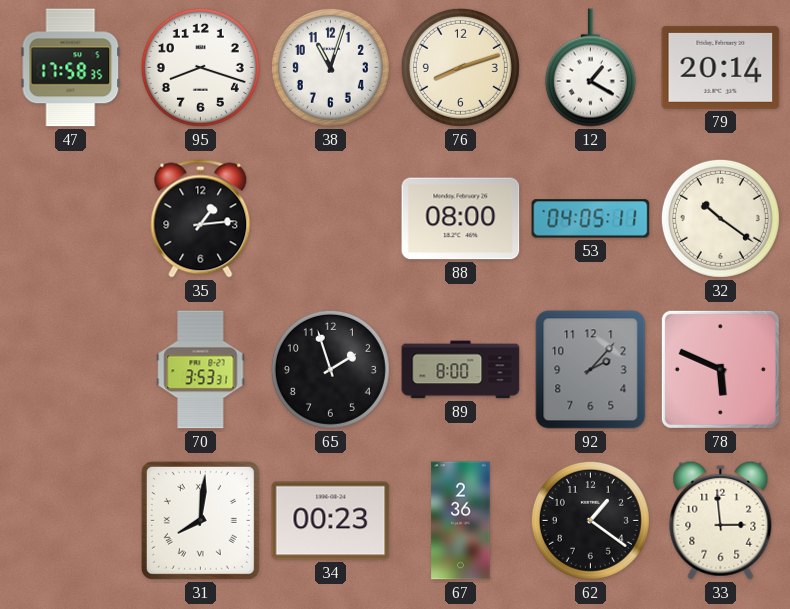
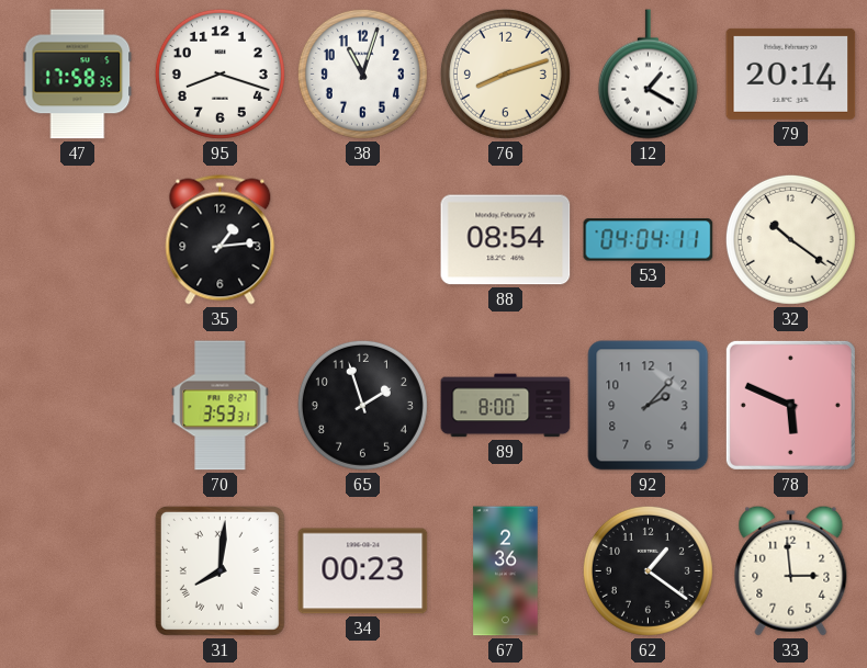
88: 08:00 -> 08:54
53: 04:05 -> 04:04
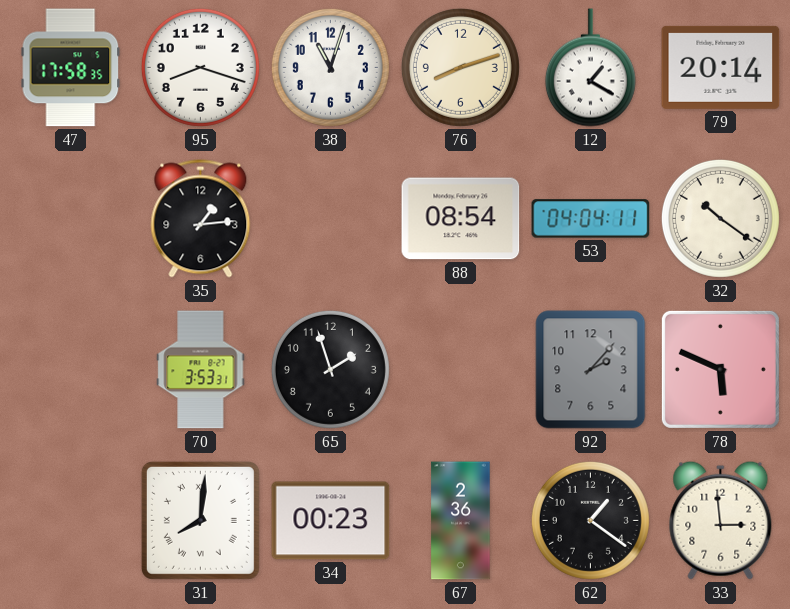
89: 8:00 -> none
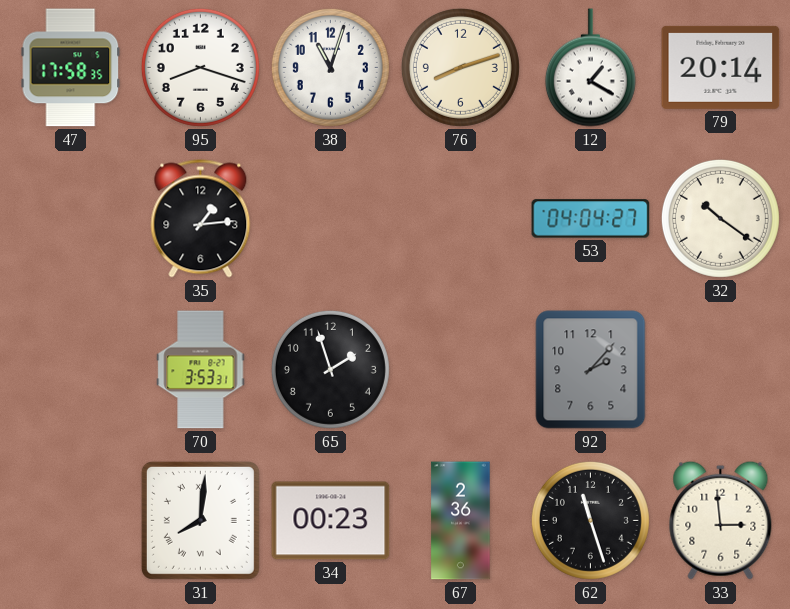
88: 08:54 -> none
53: 04:04:11 -> 04:04:27
78: 5:49 -> none
62: 1:21 -> 11:27
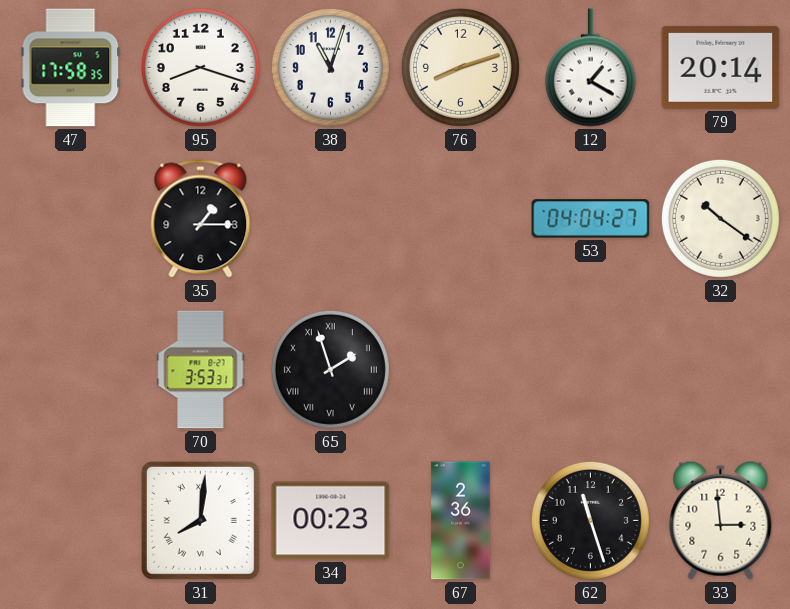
35: 1:14 -> 1:15
65 numerals: Arabic -> Roman
92: 2:07 -> none
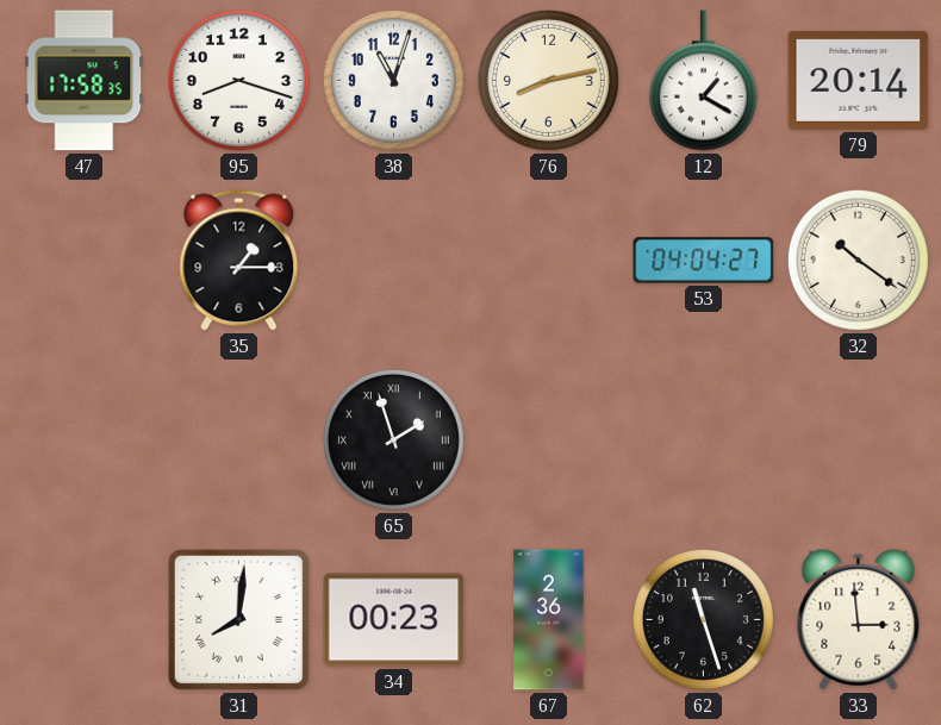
76: 8:12 -> 8:13
70: 3:53 -> none
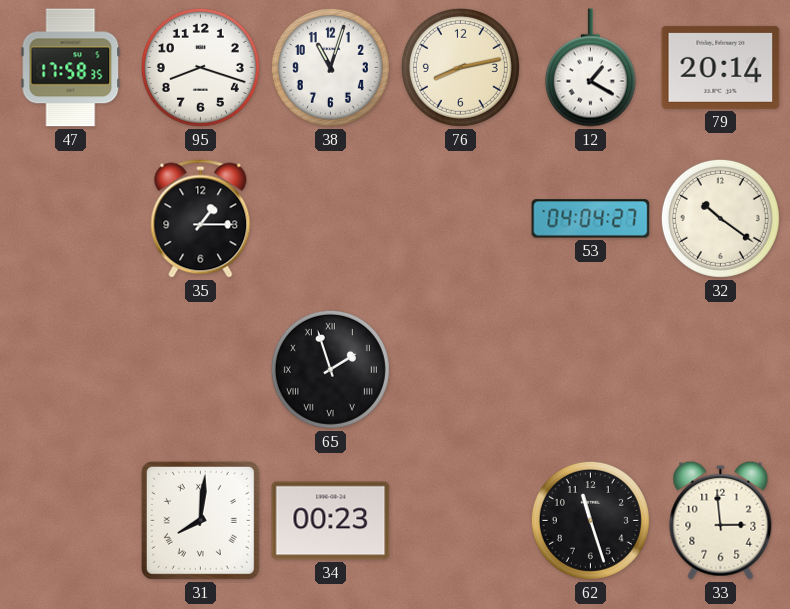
67: 2:36 -> none
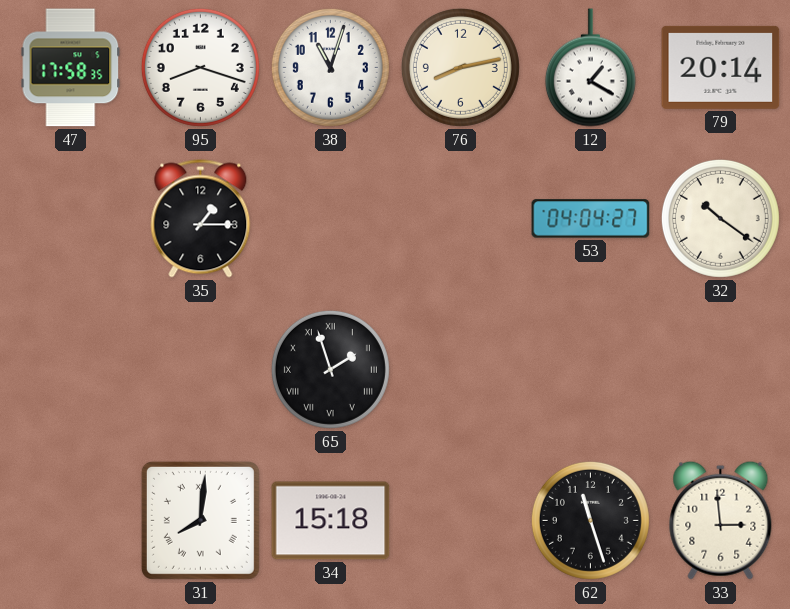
34: 00:23 -> 15:18
